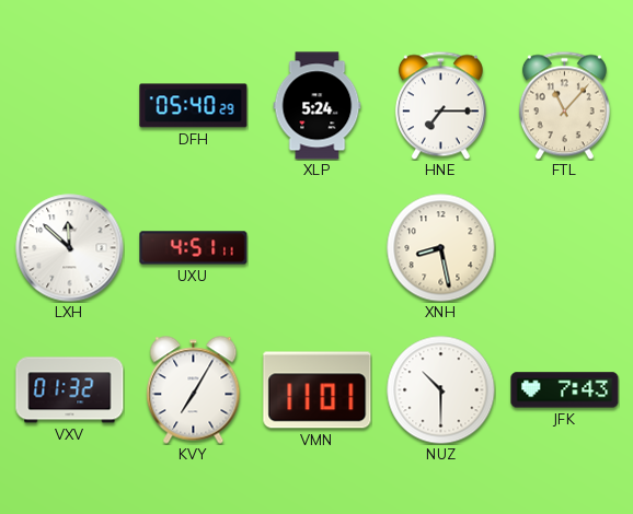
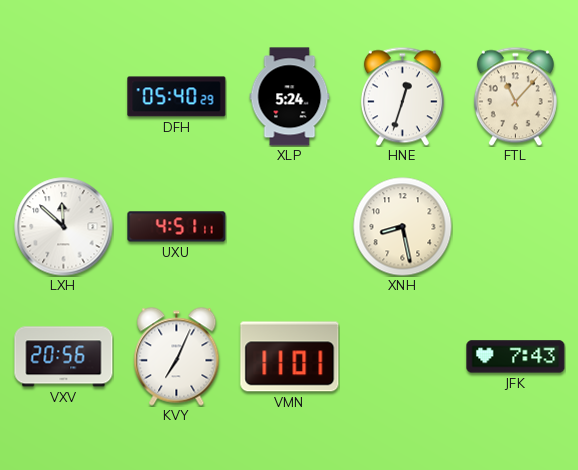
HNE: 7:15 -> 12:33
VXV: 01:32 -> 20:56
KVY: 7:05 -> 7:04
NUZ: 10:30 -> none
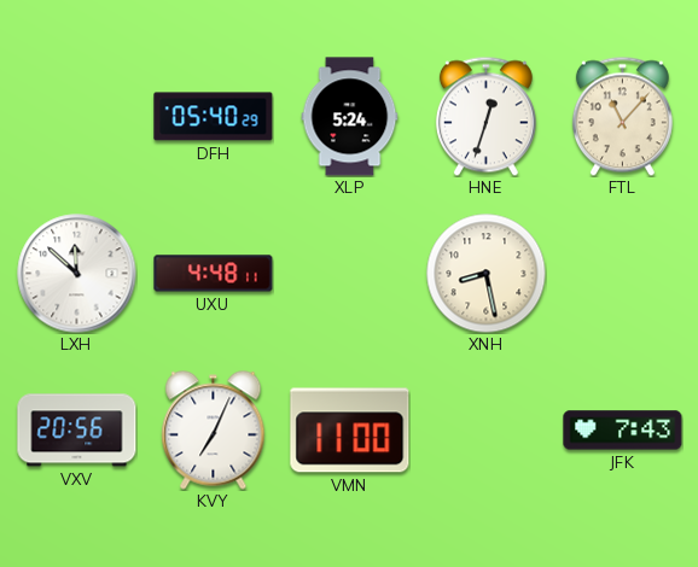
UXU: 4:51 -> 4:48
VMN: 11:01 -> 11:00
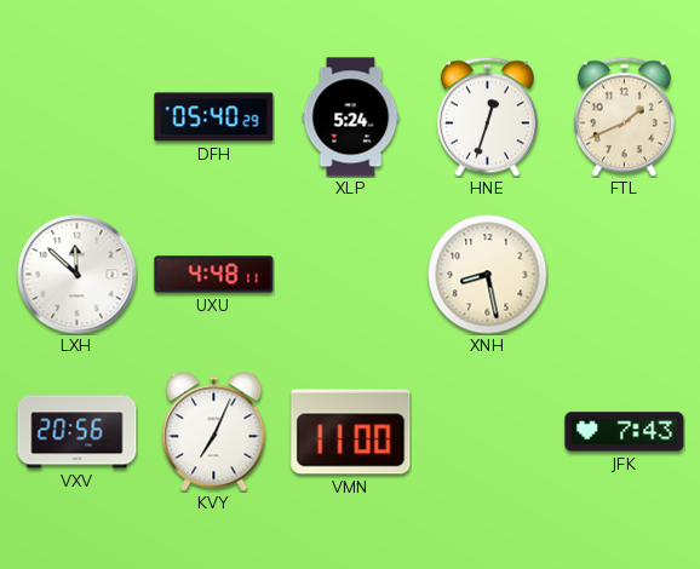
FTL: 11:07 -> 1:41
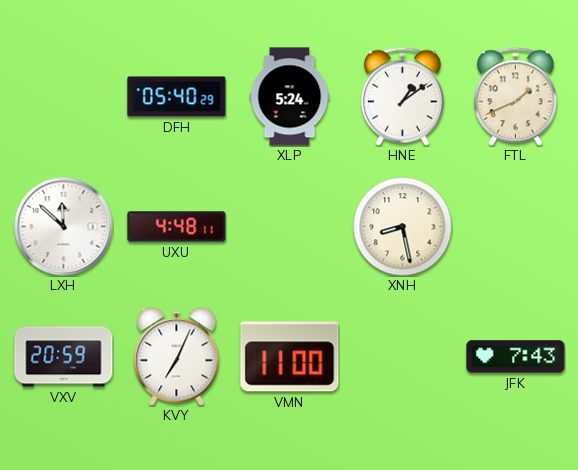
HNE: 12:33 -> 1:09
VXV: 20:56 -> 20:59
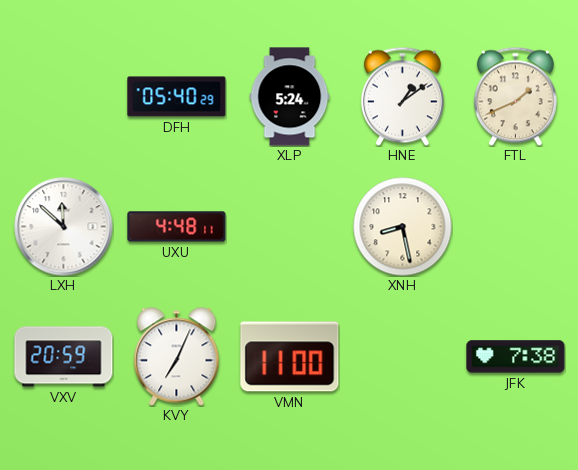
JFK: 7:43 -> 7:38
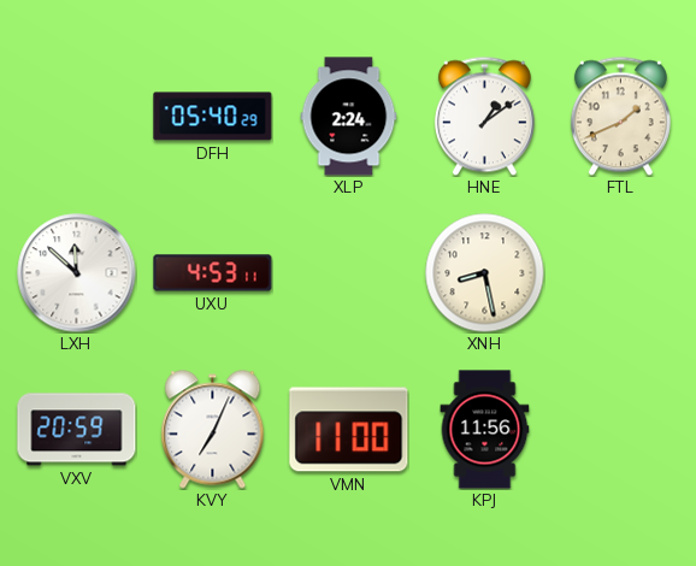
XLP: 5:24 -> 2:24
UXU: 4:48 -> 4:53
KPJ: none -> 11:56
JFK: 7:38 -> none
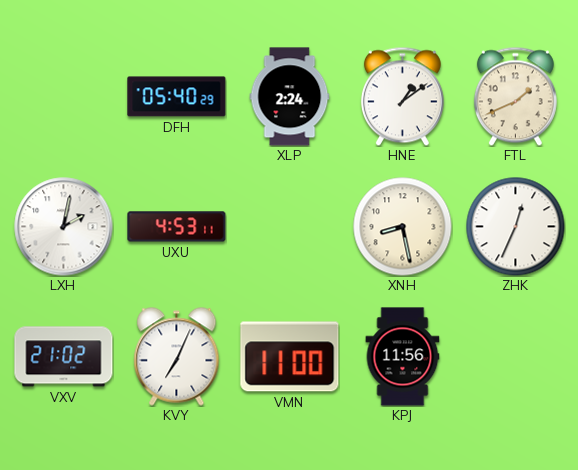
LXH: 11:52 -> 2:02
ZHK: none -> 12:34
VXV: 20:59 -> 21:02
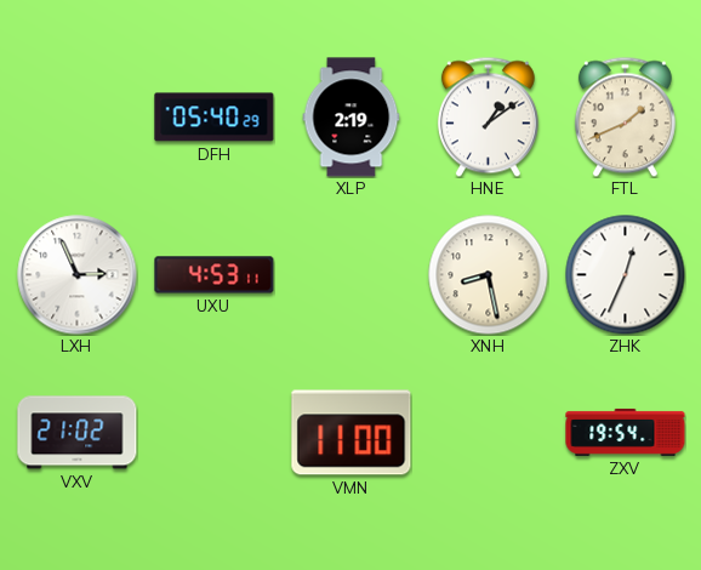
XLP: 2:24 -> 2:19
LXH: 2:02 -> 2:56
KVY: 7:04 -> none
KPJ: 11:56 -> none
ZXV: none -> 19:54
